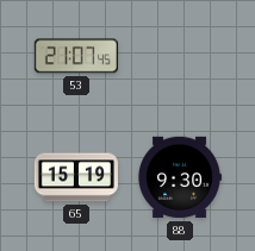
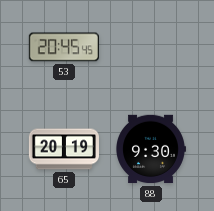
53: 21:07 -> 20:45
65: 15:19 -> 20:19
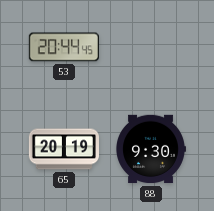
53: 20:45 -> 20:44
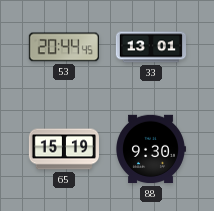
33: none -> 13:01
65: 20:19 -> 15:19
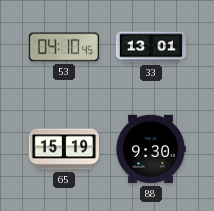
53: 20:44 -> 04:10
